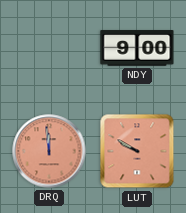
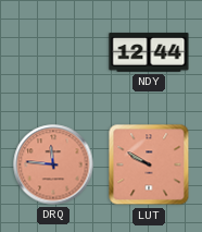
NDY: 9:00 -> 12:44
DRQ: 11:59 -> 11:46
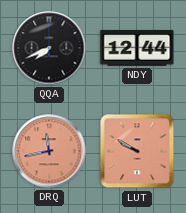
QQA: none -> 7:41
DRQ: 11:46 -> 11:43
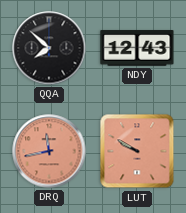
QQA: 7:41 -> 7:52
NDY: 12:44 -> 12:43
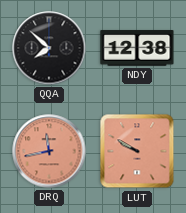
NDY: 12:43 -> 12:38
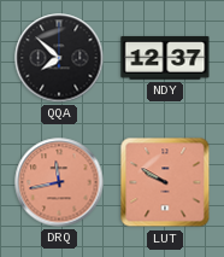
NDY: 12:38 -> 12:37
